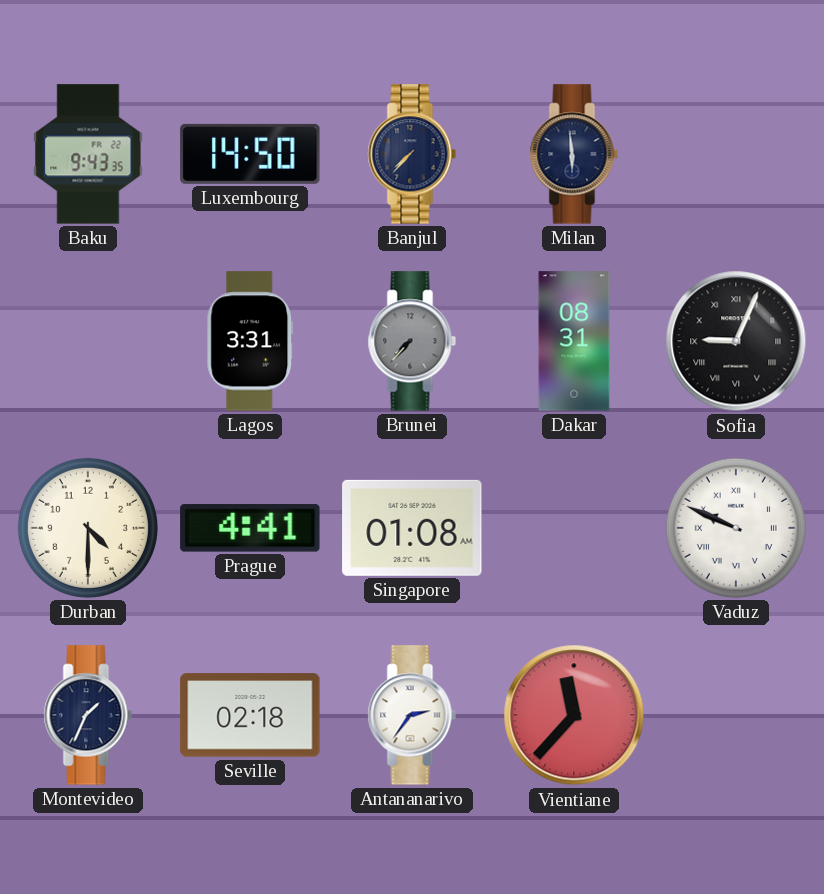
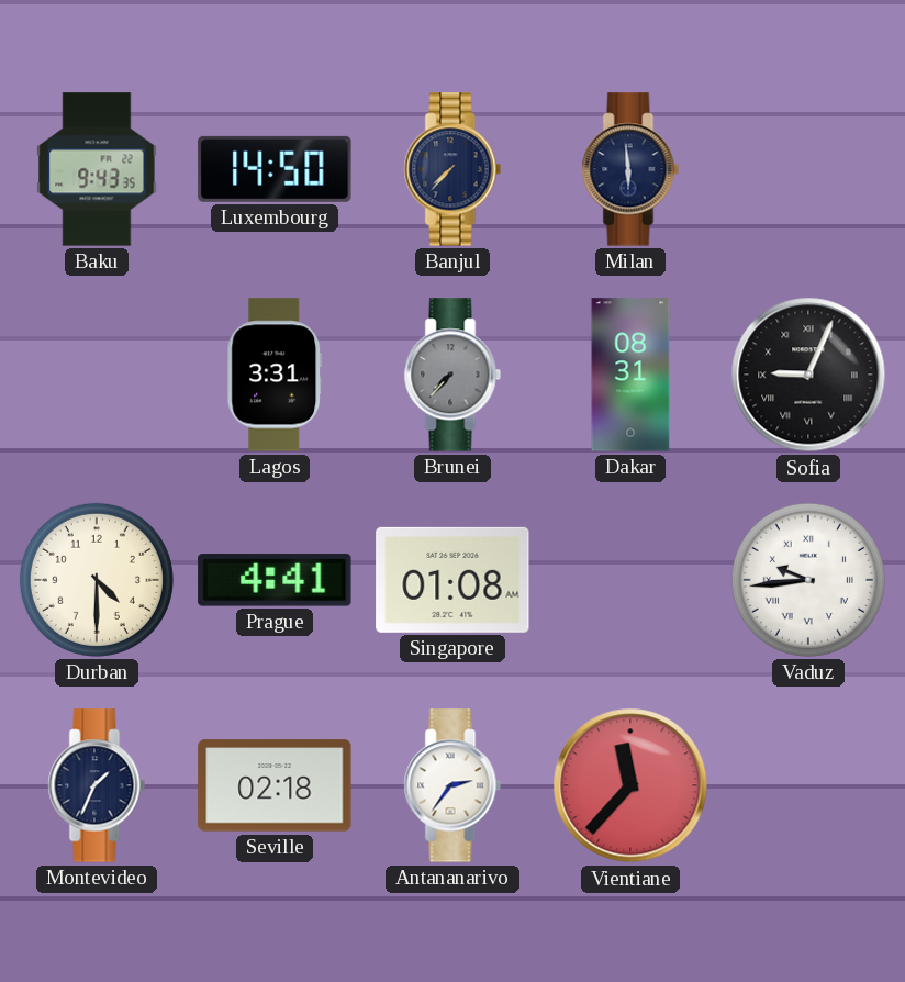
Vaduz: 9:49 -> 9:44
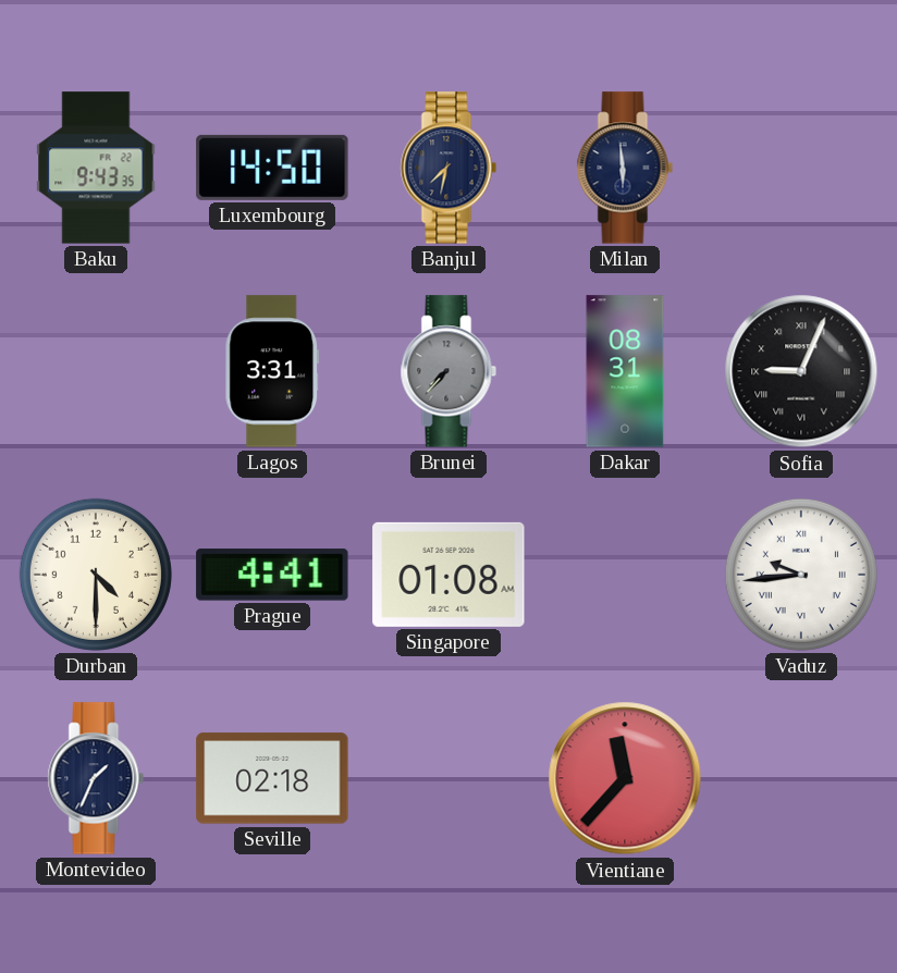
Banjul: 7:37 -> 7:32
Antananarivo: 2:36 -> none
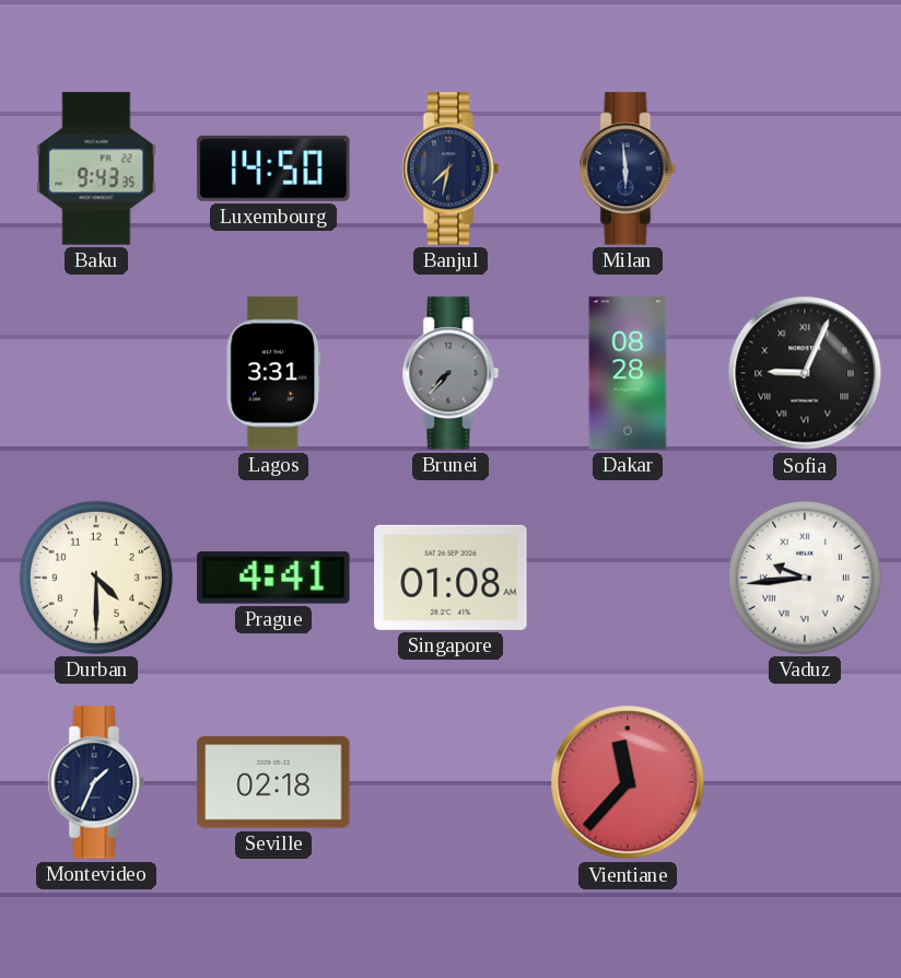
Dakar: 08:31 -> 08:28
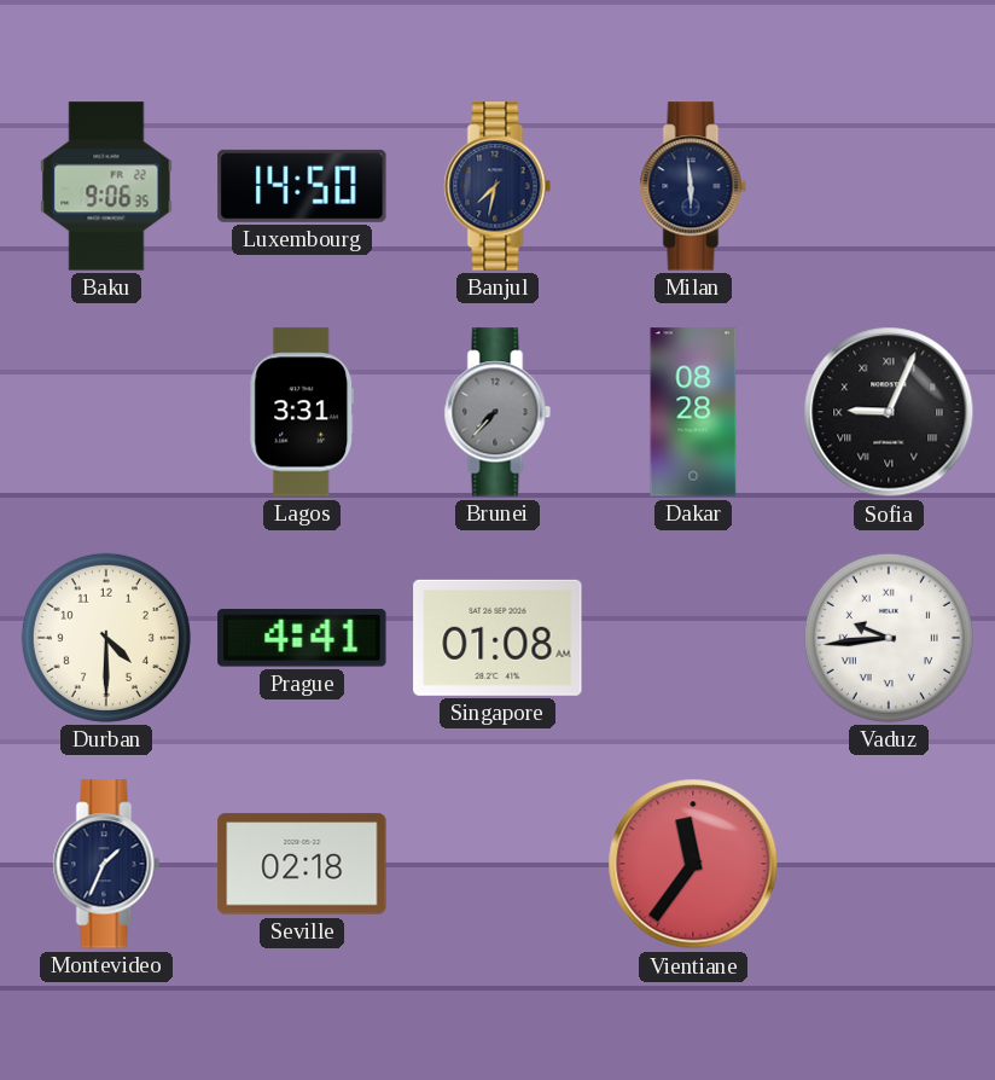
Baku: 9:43 -> 9:06
Vientiane: 11:37 -> 11:36
